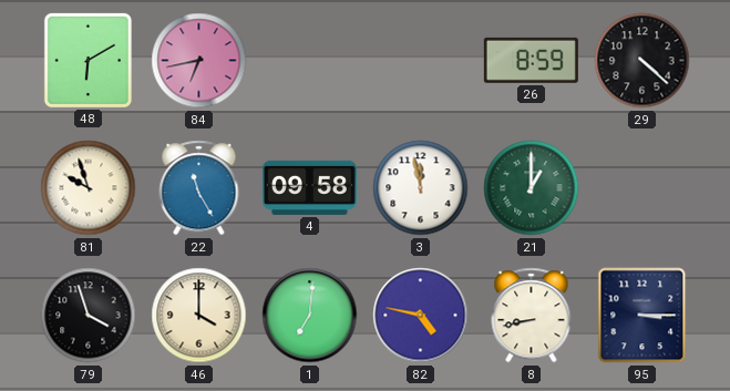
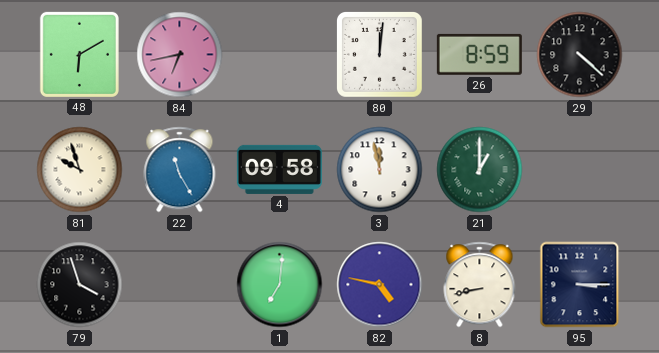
80: none -> 12:01
46: 4:00 -> none
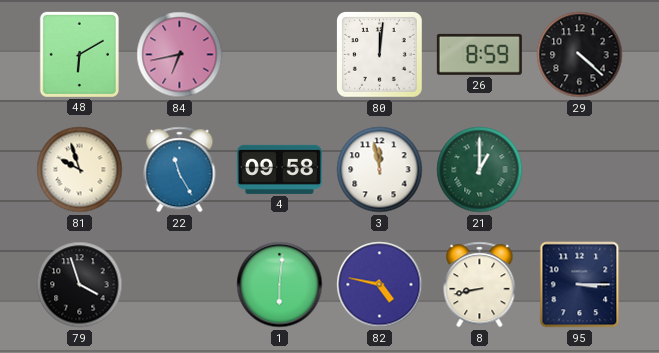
1: 7:01 -> 6:01
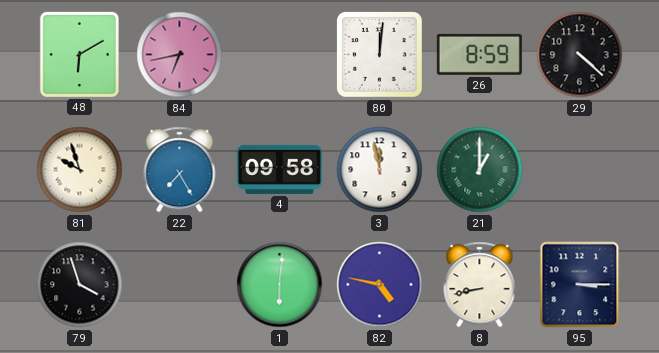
22: 11:25 -> 7:25
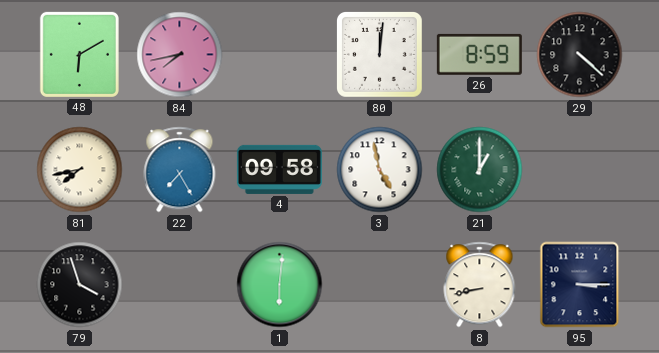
84: 6:43 -> 7:43
81: 9:57 -> 7:43
3: 11:58 -> 4:58
82: 4:47 -> none
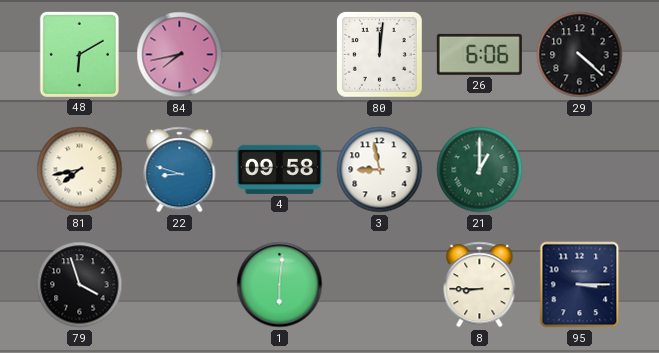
26: 8:59 -> 6:06
22: 7:25 -> 8:48
3: 4:58 -> 8:58
8: 8:43 -> 8:45
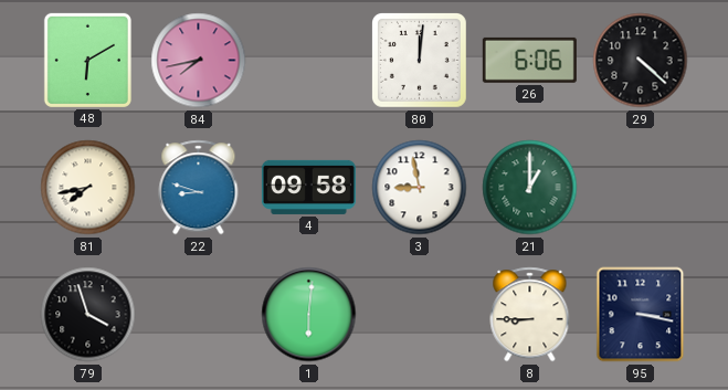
95: 3:15 -> 3:17
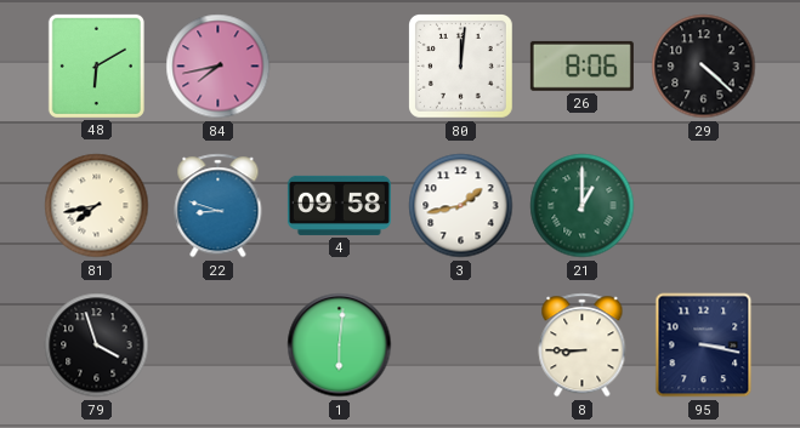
26: 6:06 -> 8:06
3: 8:58 -> 1:43
